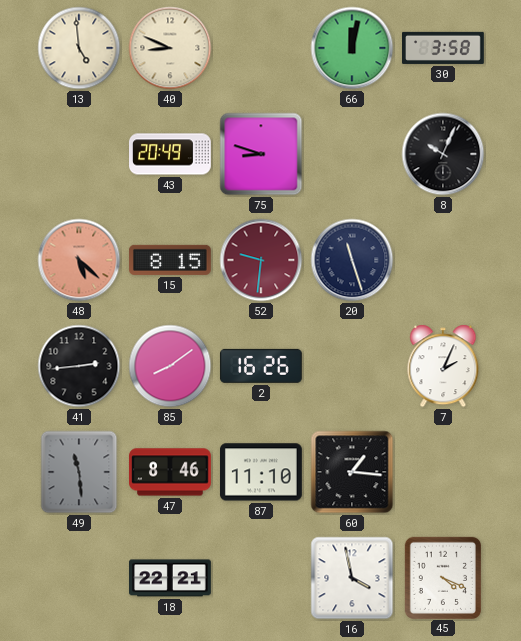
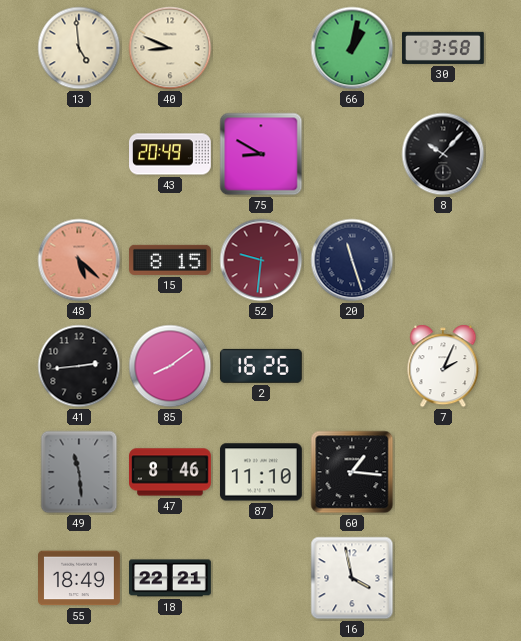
66: 12:02 -> 1:02
75: 8:48 -> 8:50
8: 10:04 -> 10:07
55: none -> 18:49
45: 4:19 -> none
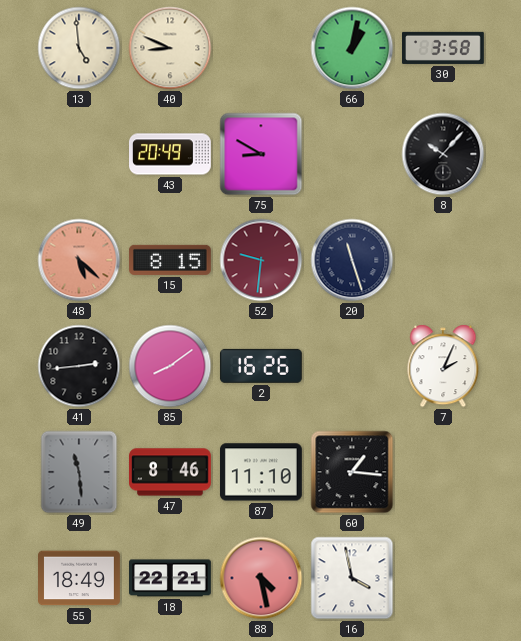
88: none -> 4:28
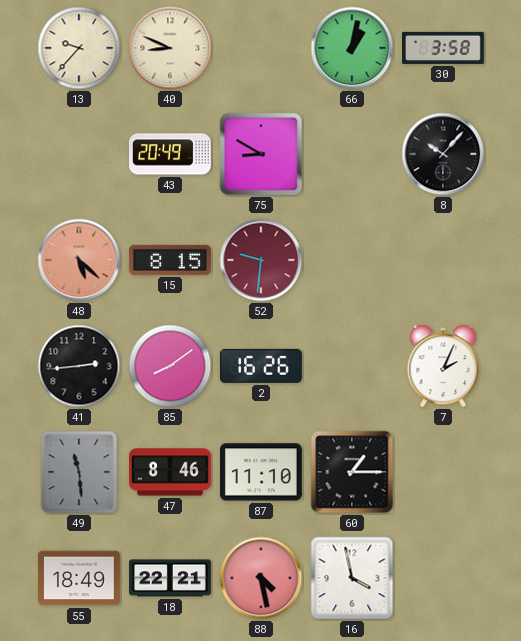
13: 4:59 -> 9:37
20: 11:27 -> none
60: 1:16 -> 1:15
